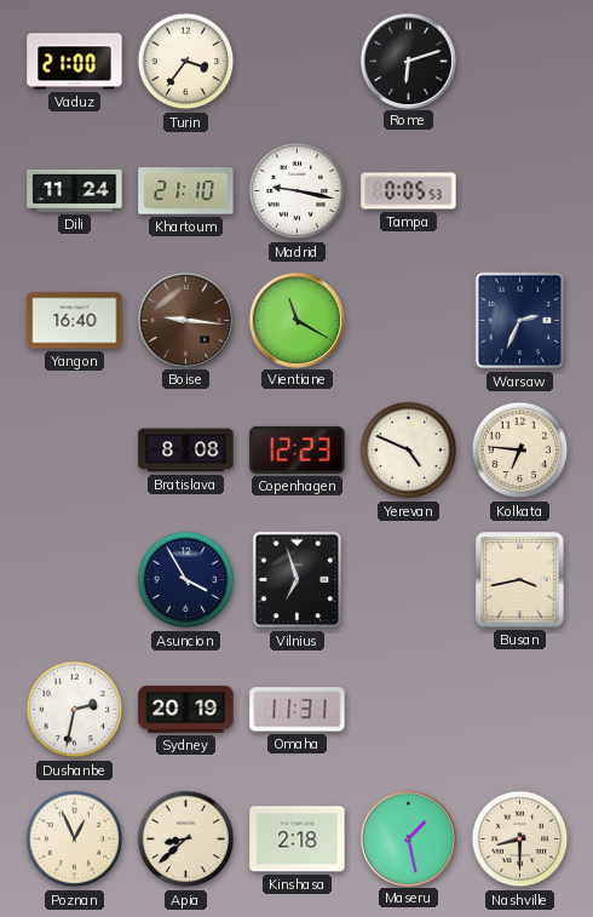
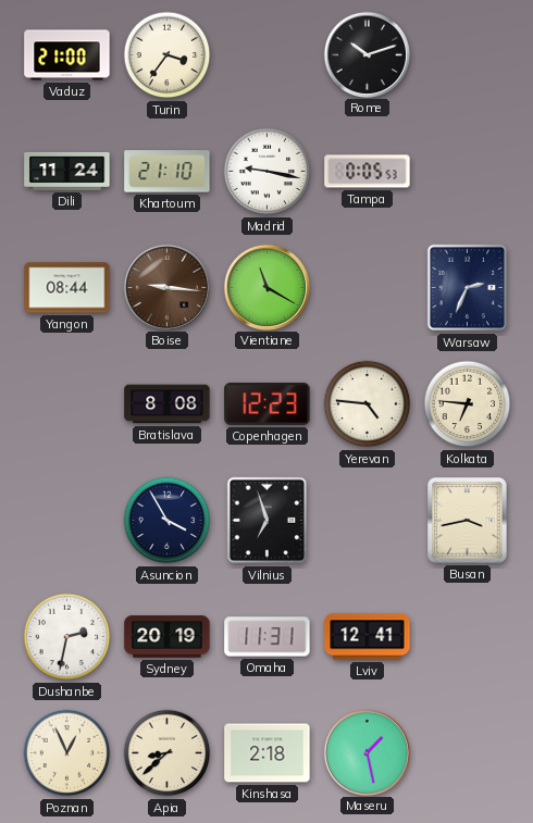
Rome: 6:12 -> 10:12
Yangon: 16:40 -> 08:44
Yerevan: 4:49 -> 4:46
Lviv: none -> 12:41
Nashville: 8:30 -> none
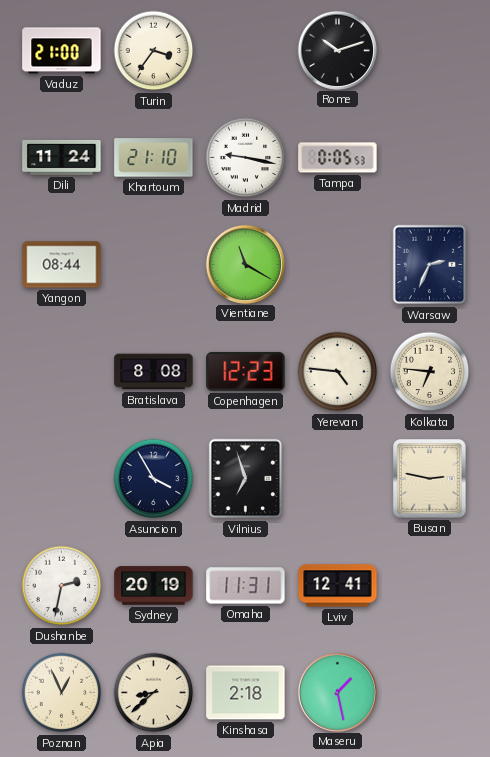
Boise: 9:16 -> none
Busan: 3:43 -> 2:47
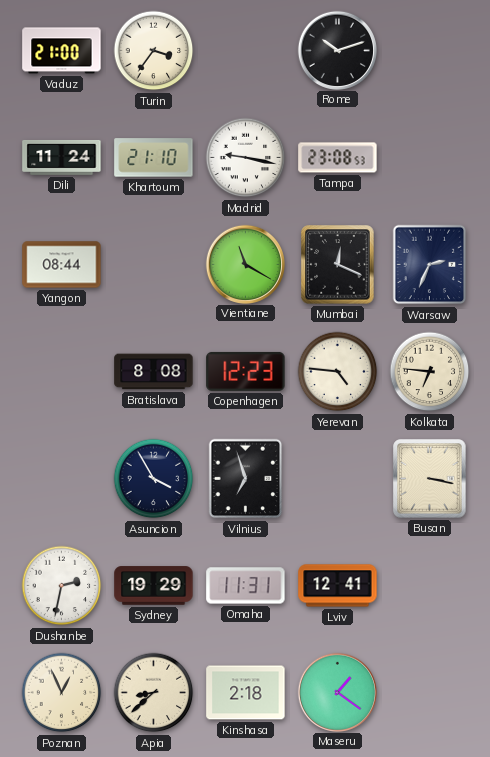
Tampa: 0:05 -> 23:08
Mumbai: none -> 12:19
Busan: 2:47 -> 3:17
Sydney: 20:19 -> 19:29
Maseru: 1:28 -> 1:21
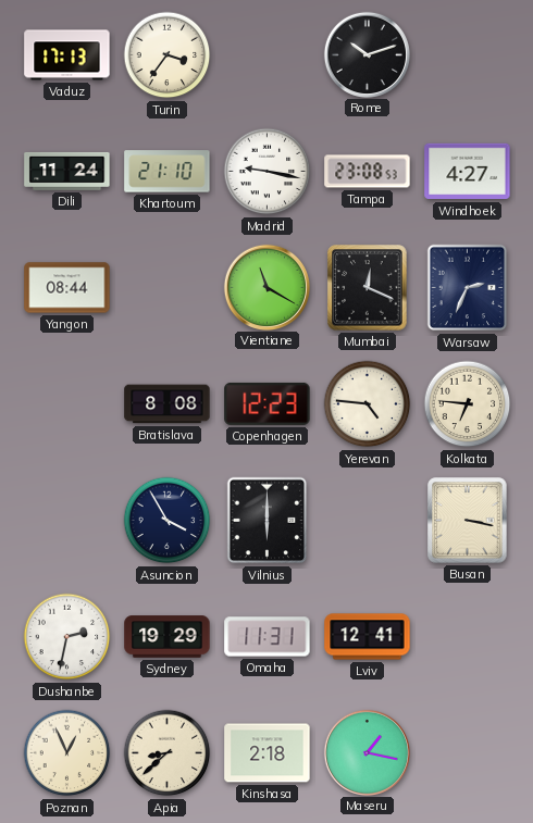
Vaduz: 21:00 -> 17:13
Windhoek: none -> 4:27
Vilnius: 6:57 -> 6:00
Maseru: 1:21 -> 1:17
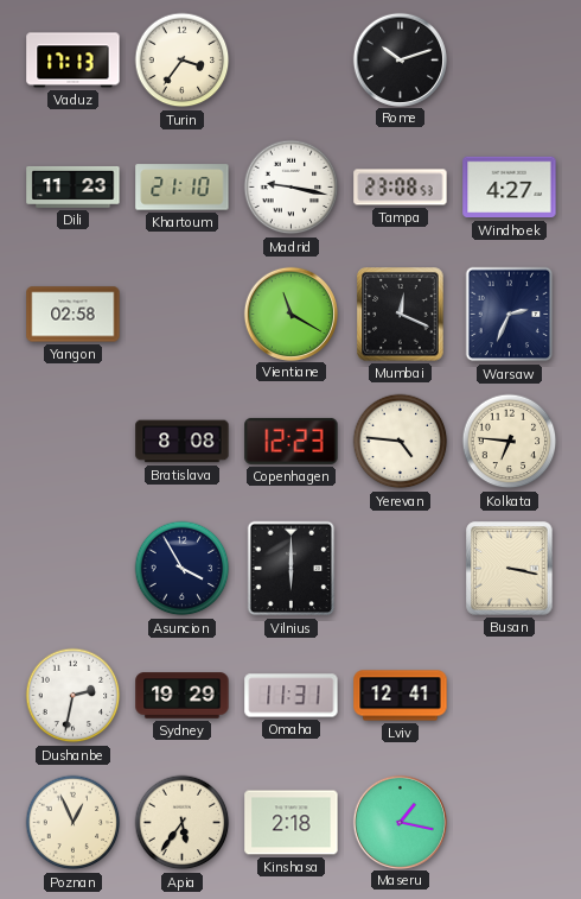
Dili: 11:24 -> 11:23
Yangon: 08:44 -> 02:58
Apia: 8:38 -> 5:36
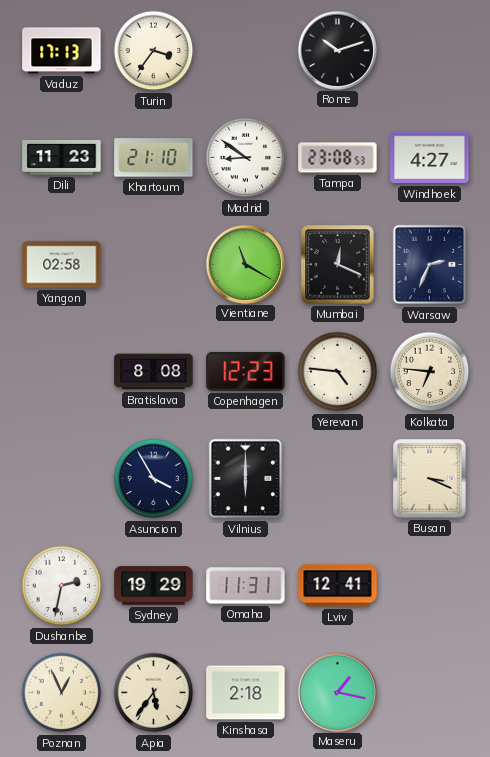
Madrid: 9:17 -> 8:51
Busan: 3:17 -> 3:19
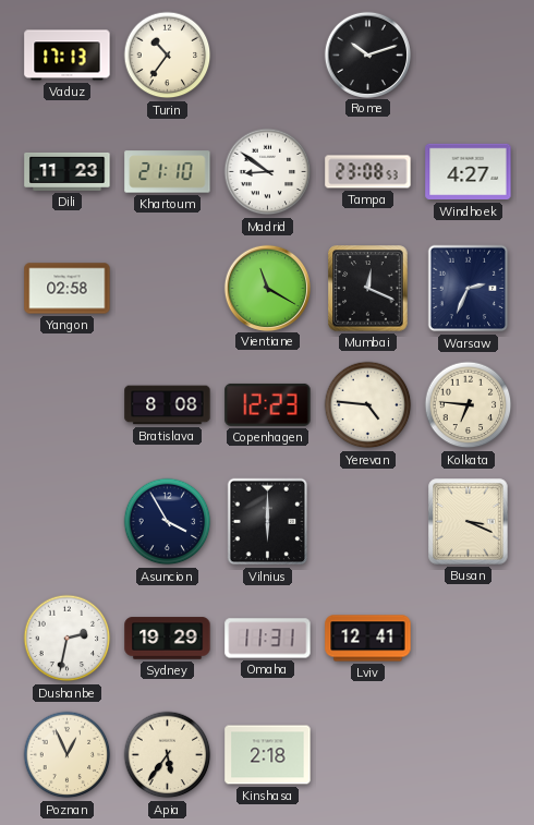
Turin: 3:36 -> 10:36
Maseru: 1:17 -> none
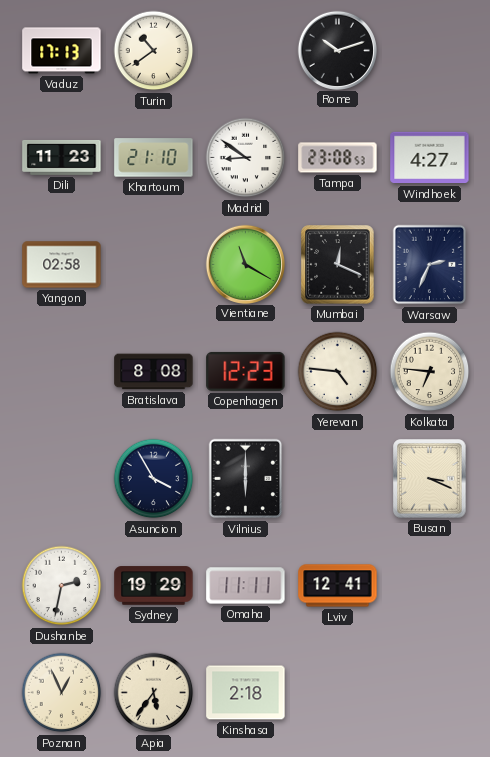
Turin: 10:36 -> 10:39
Omaha: 11:31 -> 11:11
